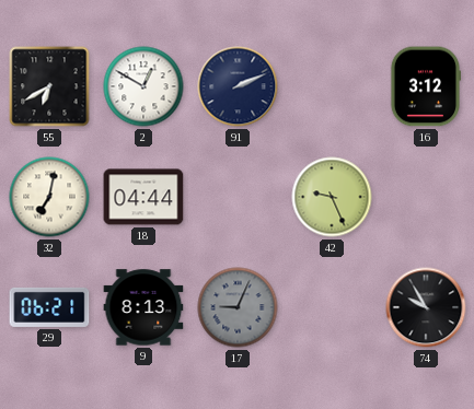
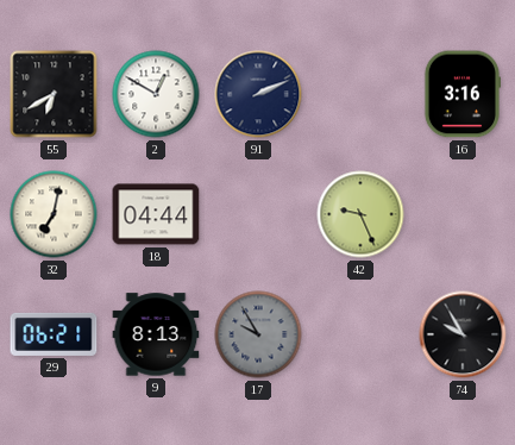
16: 3:12 -> 3:16
17: 9:04 -> 9:55
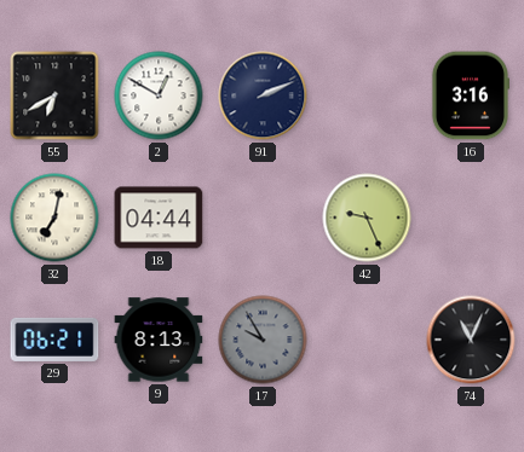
74: 9:55 -> 11:04
